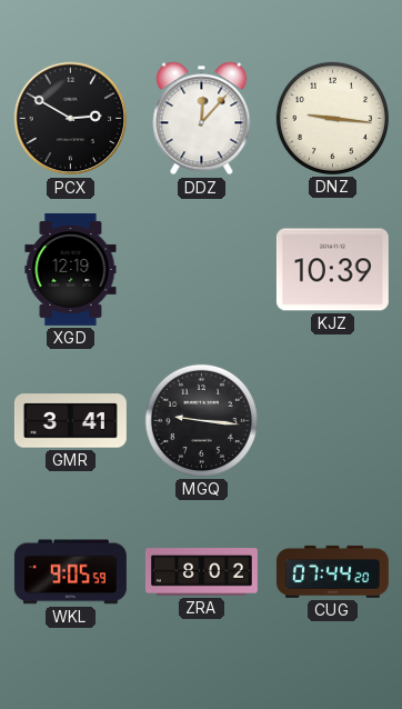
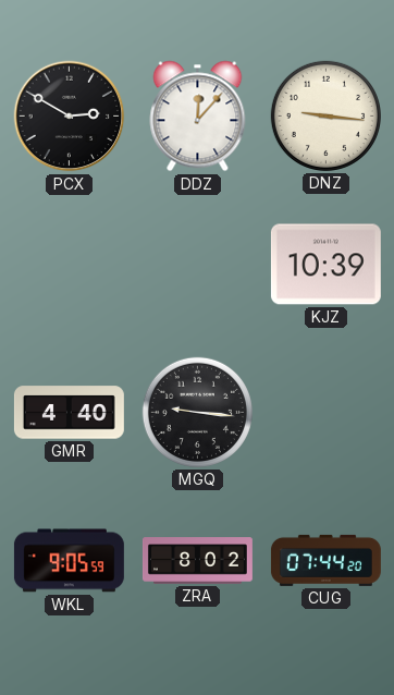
XGD: 12:19 -> none
GMR: 3:41 -> 4:40
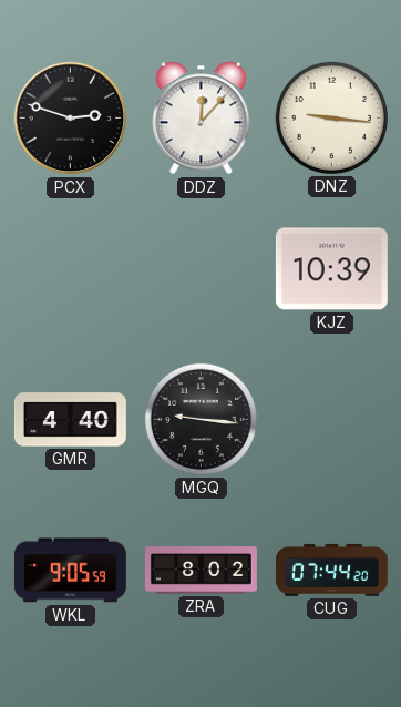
PCX: 2:50 -> 2:48
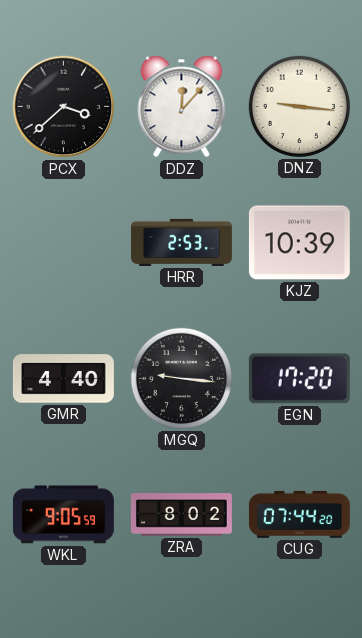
PCX: 2:48 -> 3:38
HRR: none -> 2:53
EGN: none -> 17:20
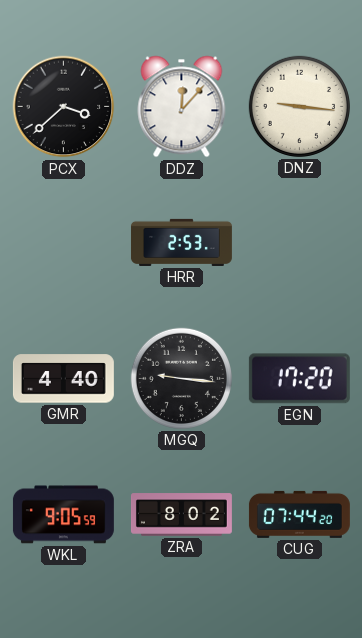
KJZ: 10:39 -> none
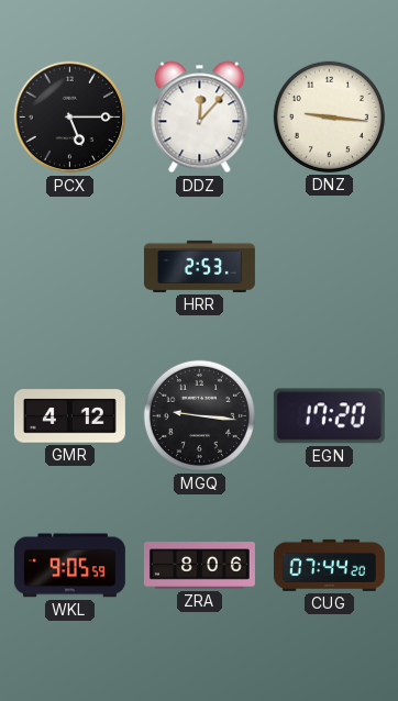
PCX: 3:38 -> 5:15
GMR: 4:40 -> 4:12
ZRA: 8:02 -> 8:06
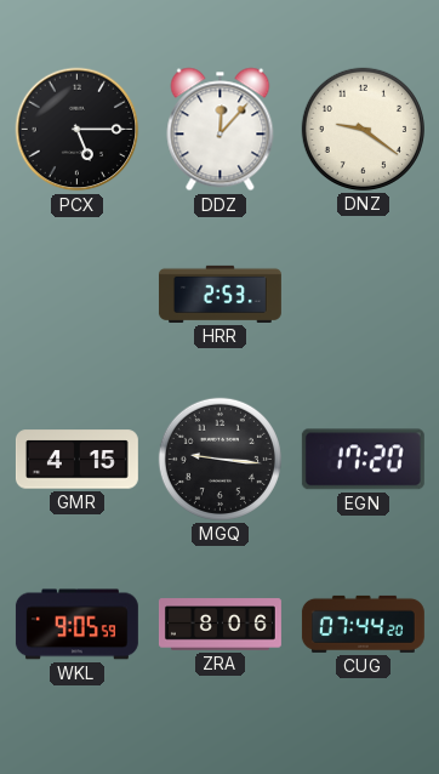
DNZ: 9:16 -> 9:21
GMR: 4:12 -> 4:15
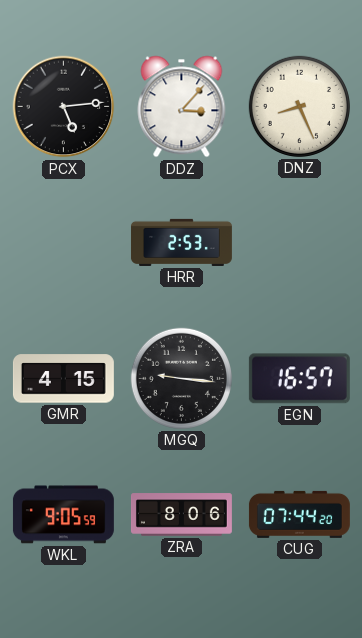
PCX: 5:15 -> 5:14
DDZ: 12:07 -> 3:07
DNZ: 9:21 -> 8:26
EGN: 17:20 -> 16:57
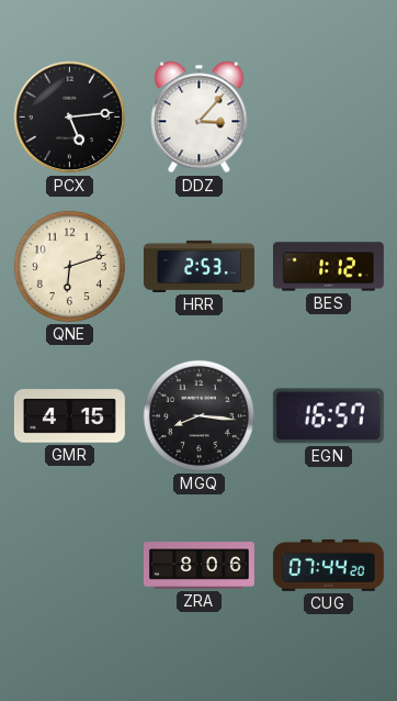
DNZ: 8:26 -> none
QNE: none -> 6:12
BES: none -> 1:12
MGQ: 9:16 -> 8:16
WKL: 9:05 -> none
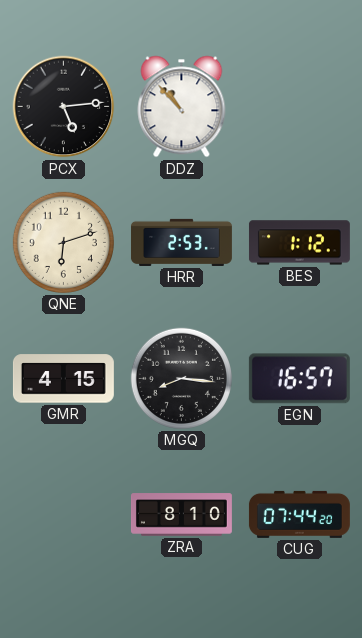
DDZ: 3:07 -> 10:53
ZRA: 8:06 -> 8:10
